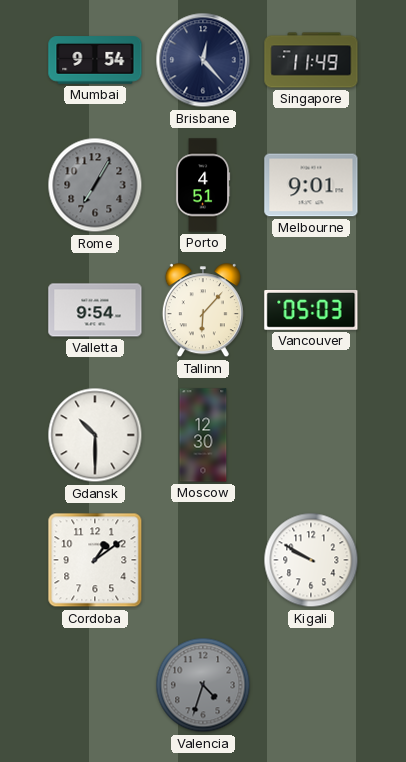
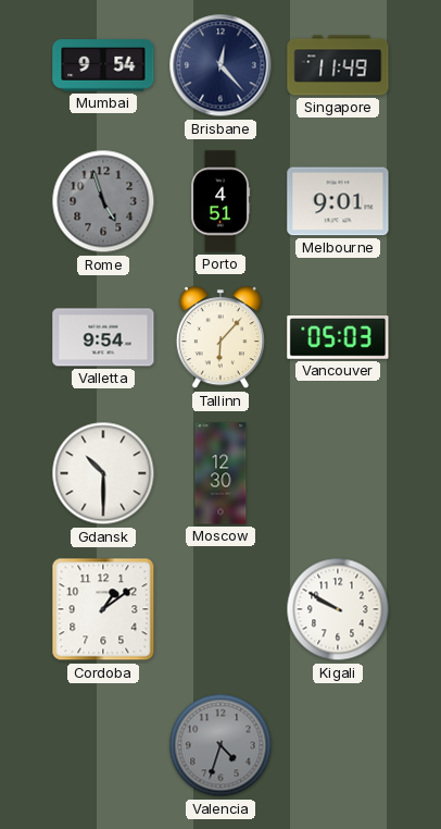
Rome: 7:05 -> 4:57
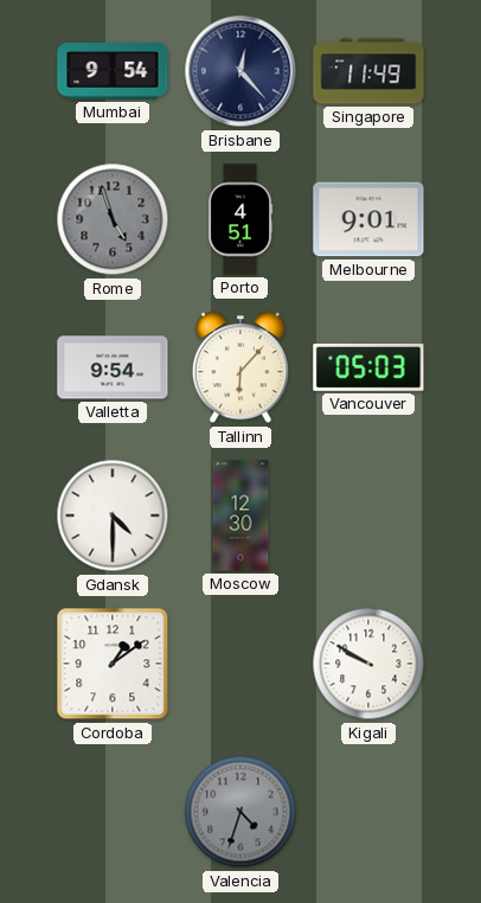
Gdansk: 10:30 -> 4:30
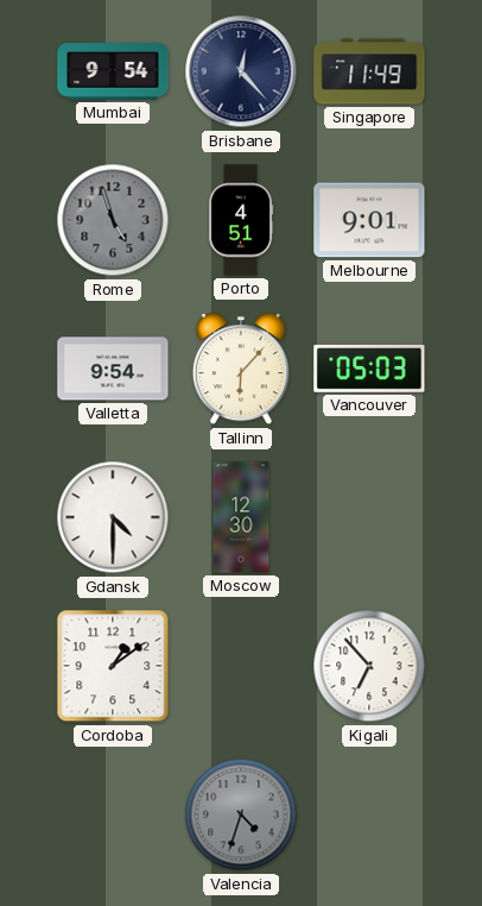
Kigali: 9:50 -> 6:53
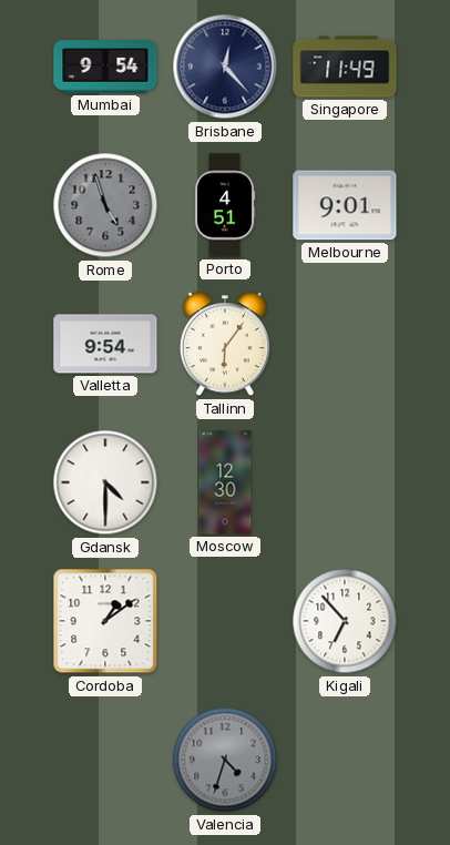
Tallinn: 6:07 -> 6:06
Vancouver: 05:03 -> none
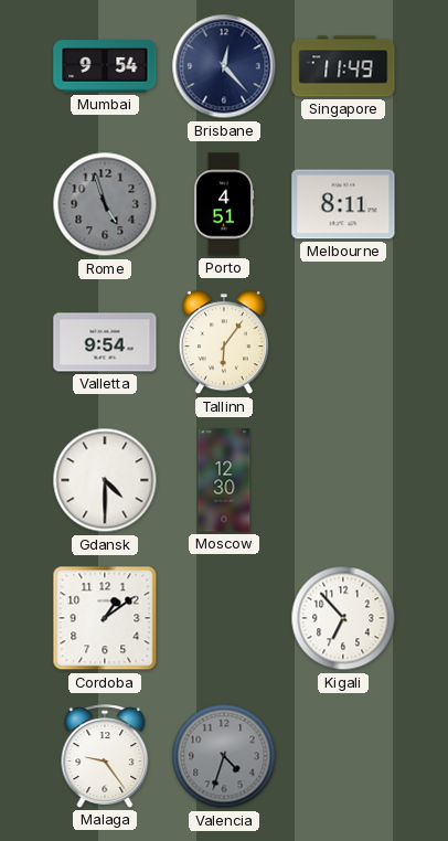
Melbourne: 9:01 -> 8:11
Malaga: none -> 9:24
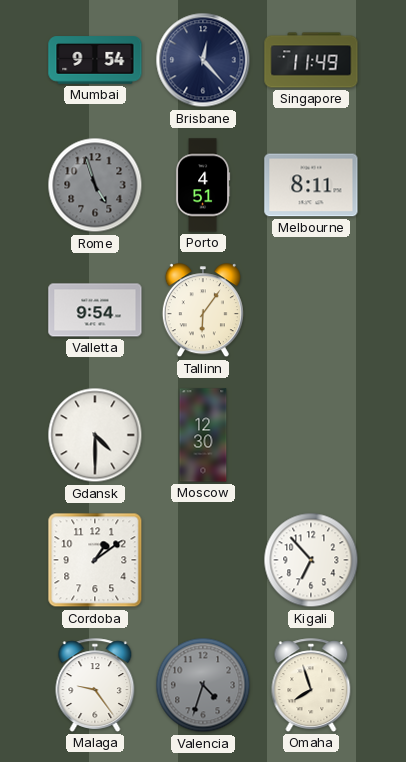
Omaha: none -> 7:57
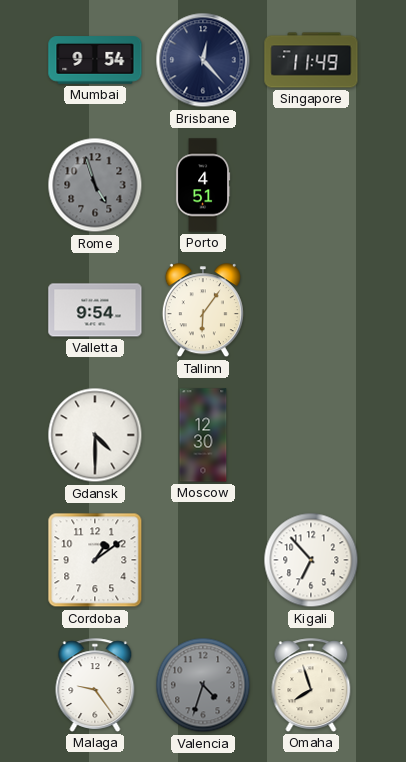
Melbourne: 8:11 -> none
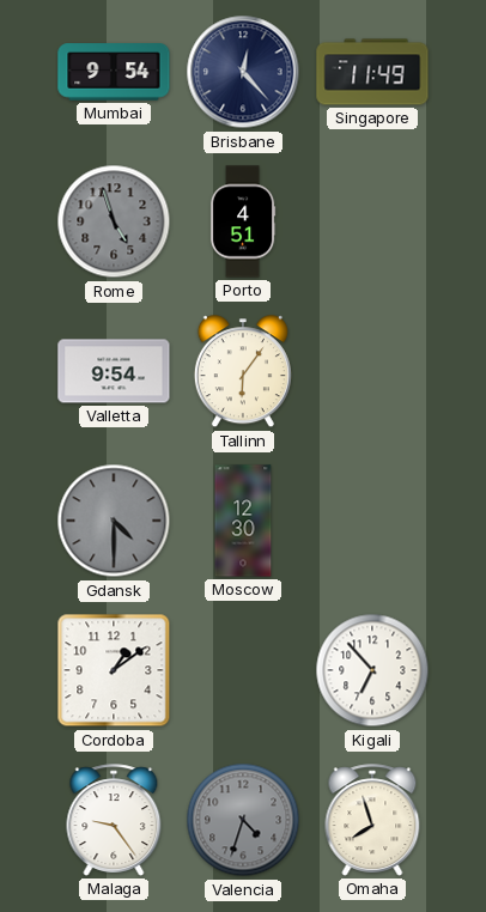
Gdansk dial: white -> grey
